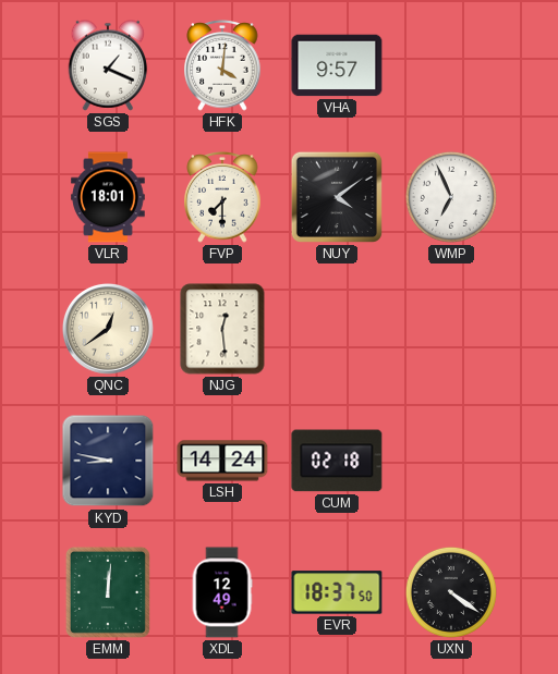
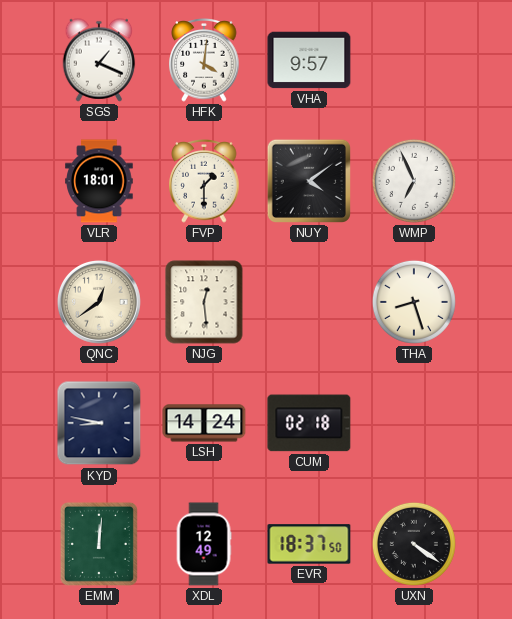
FVP: 7:30 -> 1:30
THA: none -> 8:27
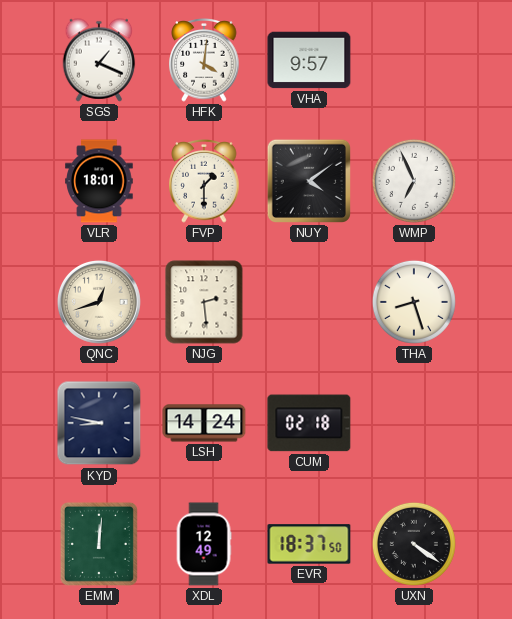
QNC: 12:39 -> 12:42
NJG: 12:29 -> 2:29
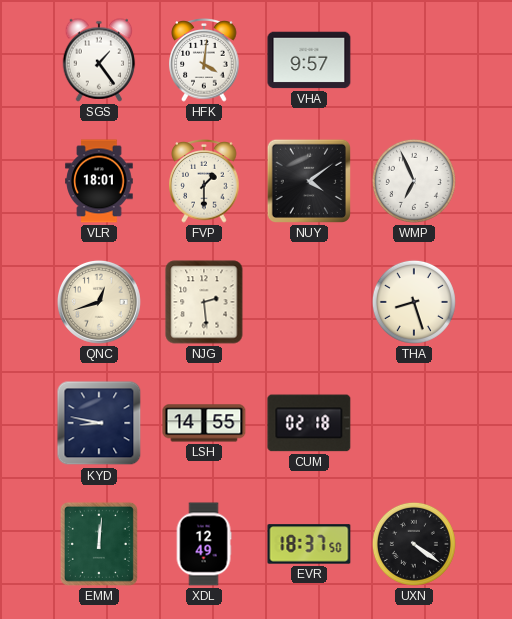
SGS: 1:19 -> 1:24
LSH: 14:24 -> 14:55
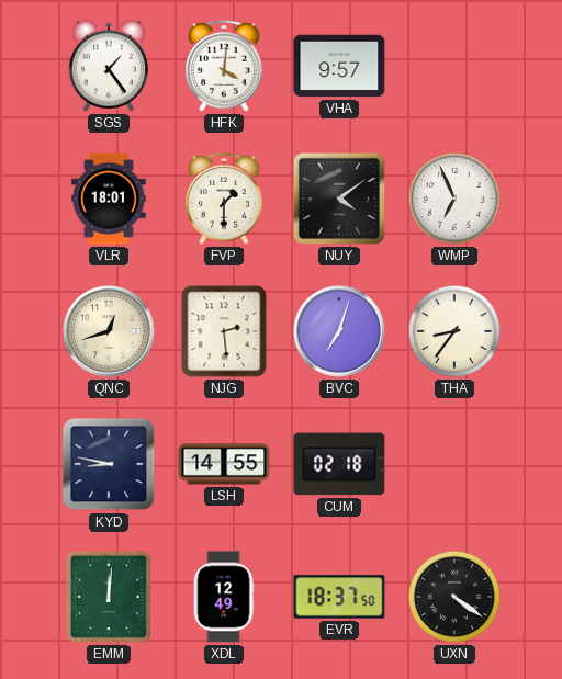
BVC: none -> 7:03
THA: 8:27 -> 8:36
